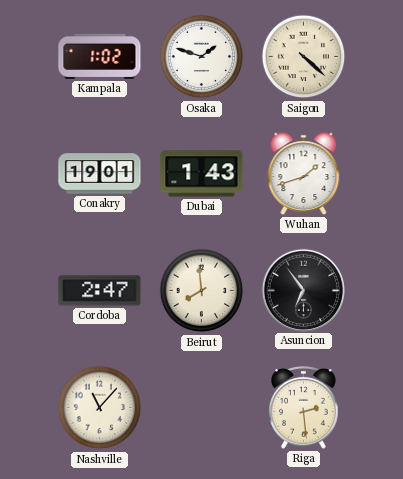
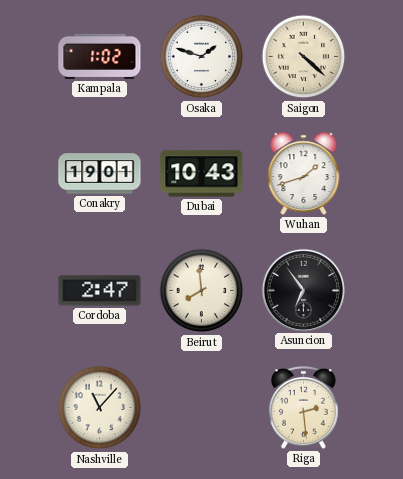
Dubai: 1:43 -> 10:43
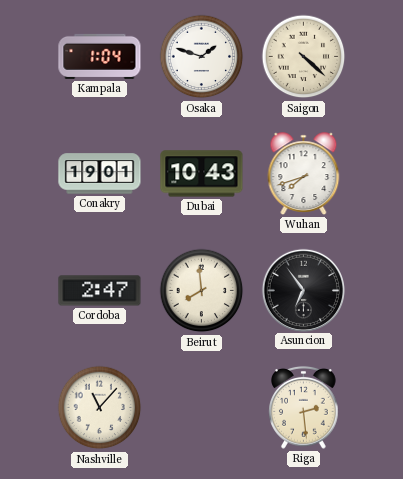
Kampala: 1:02 -> 1:04
Wuhan: 1:42 -> 7:42
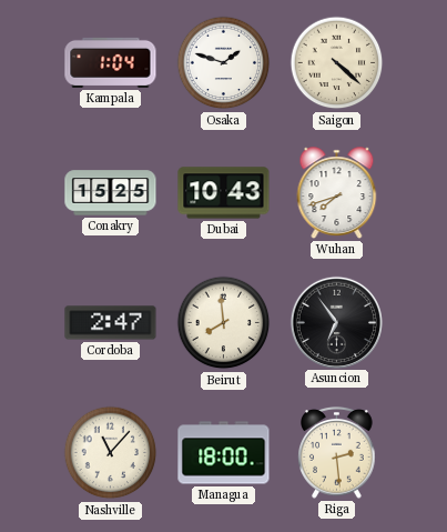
Conakry: 19:01 -> 15:25
Managua: none -> 18:00
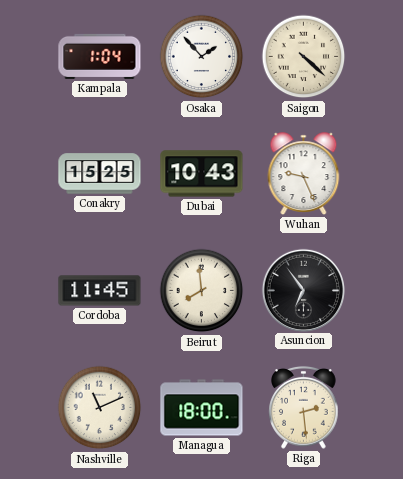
Osaka: 1:48 -> 1:53
Wuhan: 7:42 -> 9:26
Cordoba: 2:47 -> 11:45
Nashville: 11:07 -> 11:11
